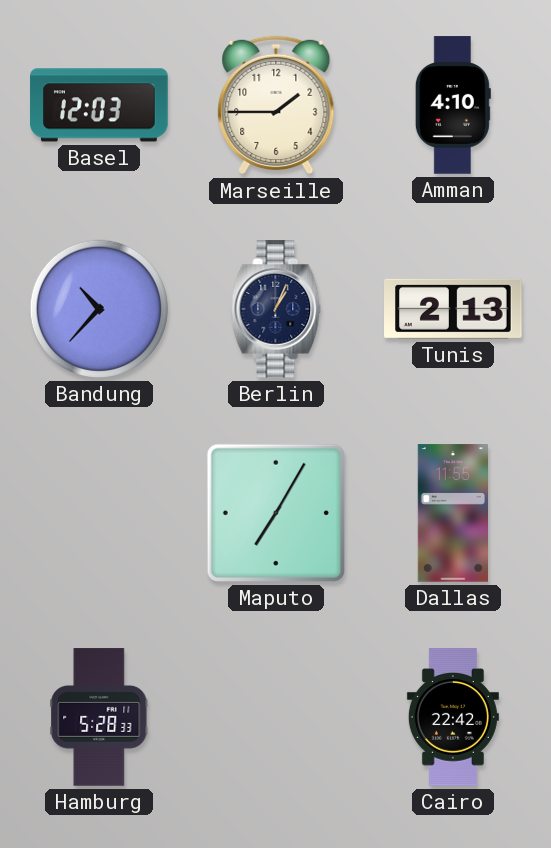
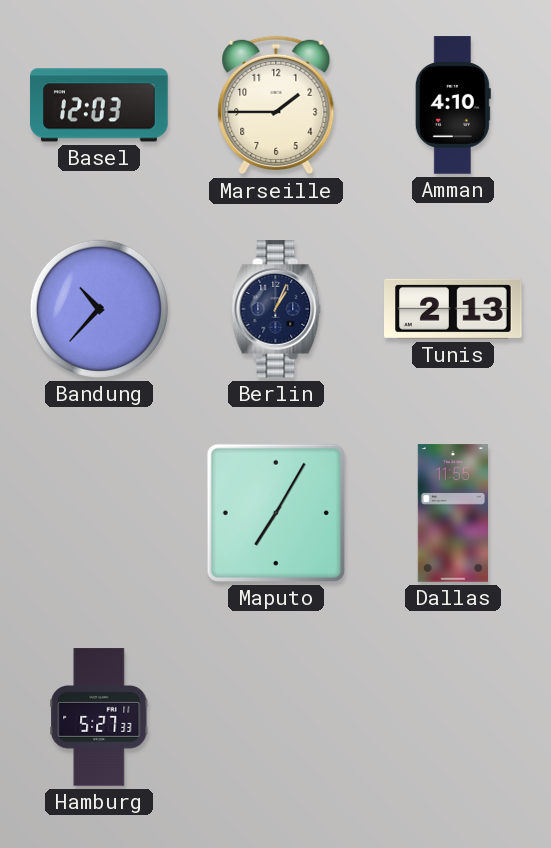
Hamburg: 5:28 -> 5:27
Cairo: 22:42 -> none
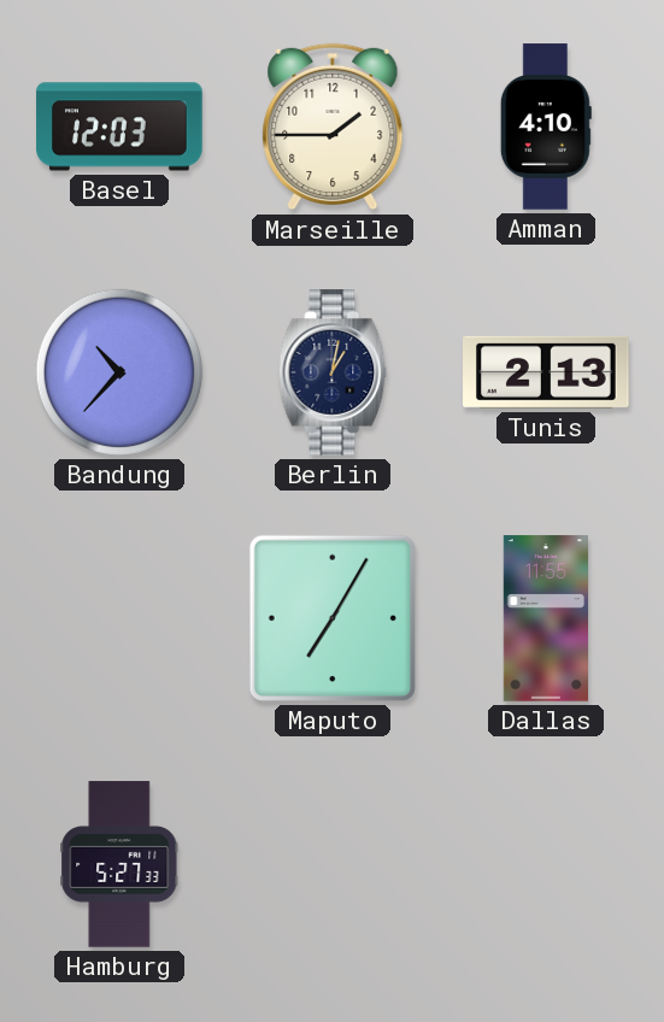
Berlin: 1:04 -> 1:02
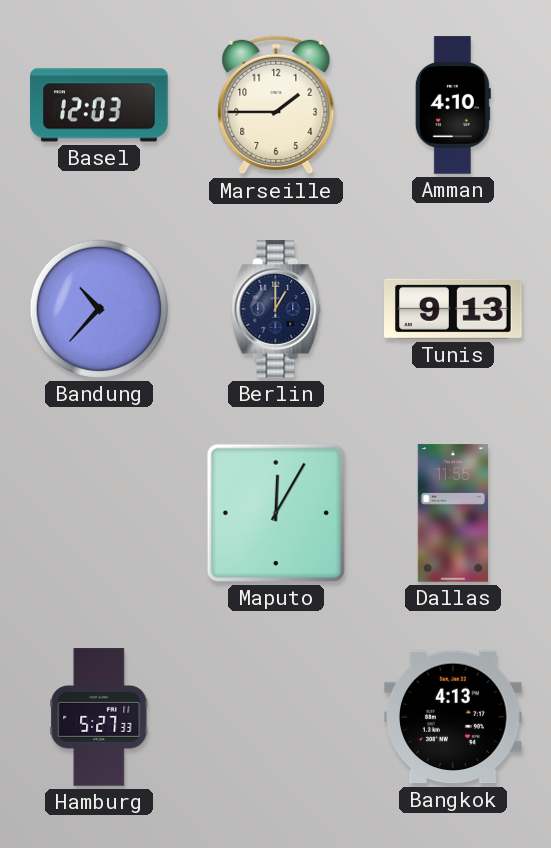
Berlin: 1:02 -> 1:00
Tunis: 2:13 -> 9:13
Maputo: 7:05 -> 12:05
Bangkok: none -> 4:13
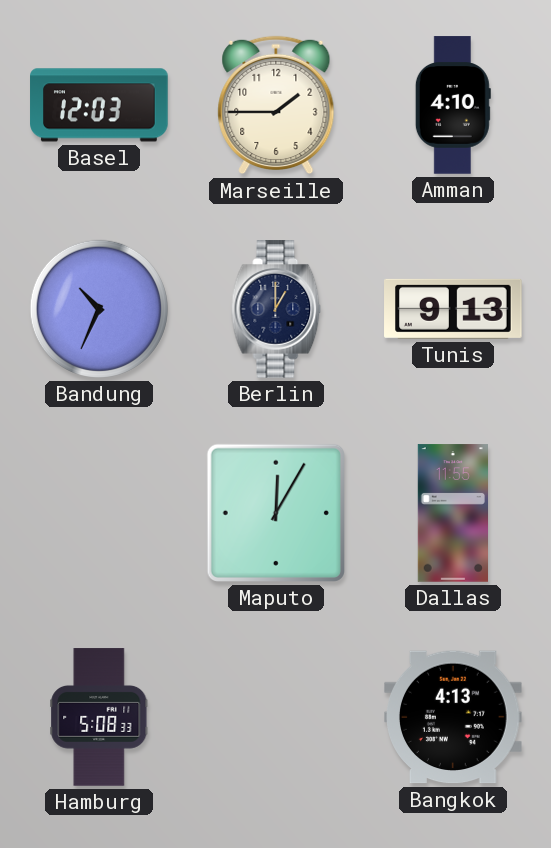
Bandung: 10:37 -> 10:34
Hamburg: 5:27 -> 5:08
